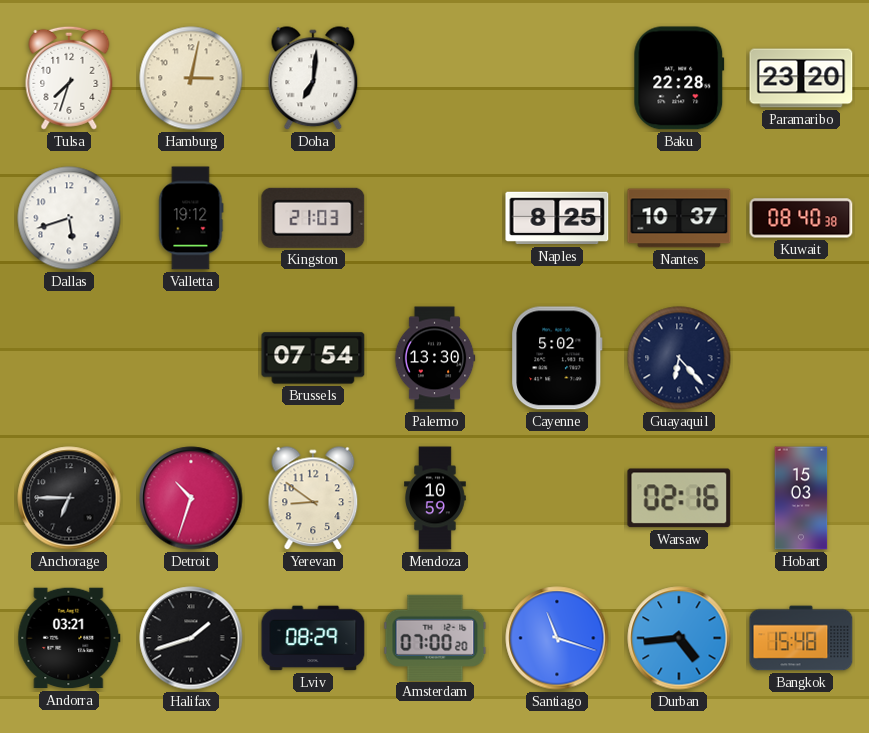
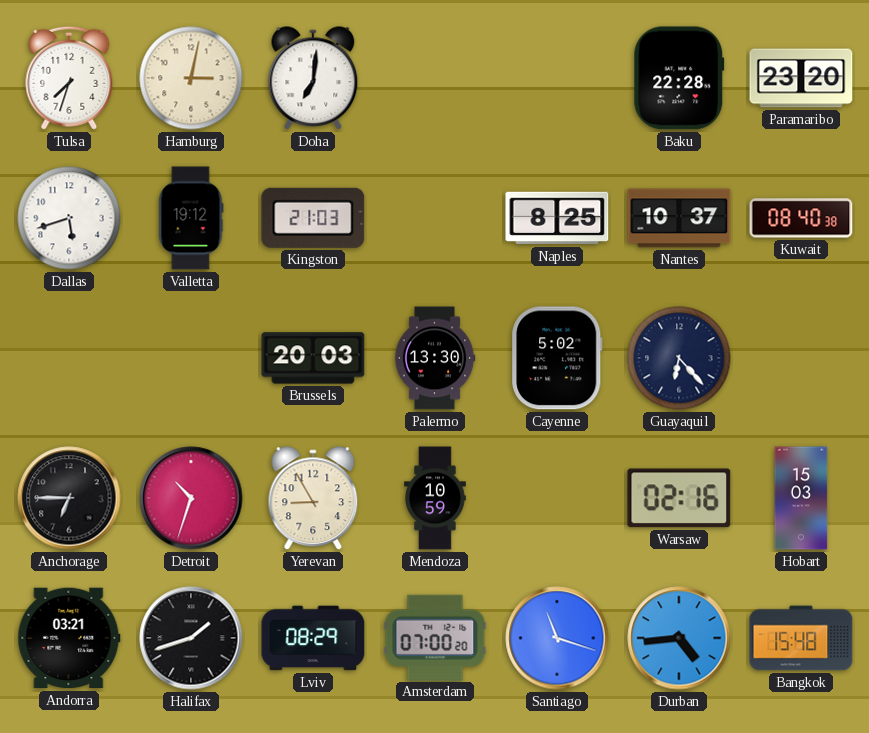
Brussels: 07:54 -> 20:03
Yerevan: 8:51 -> 8:55
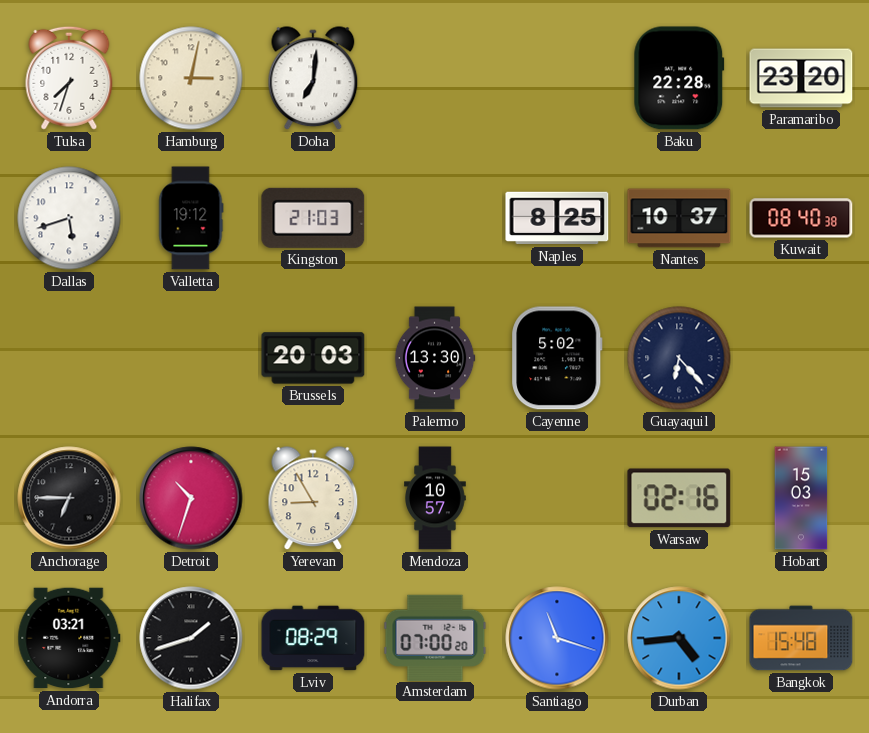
Mendoza: 10:59 -> 10:57
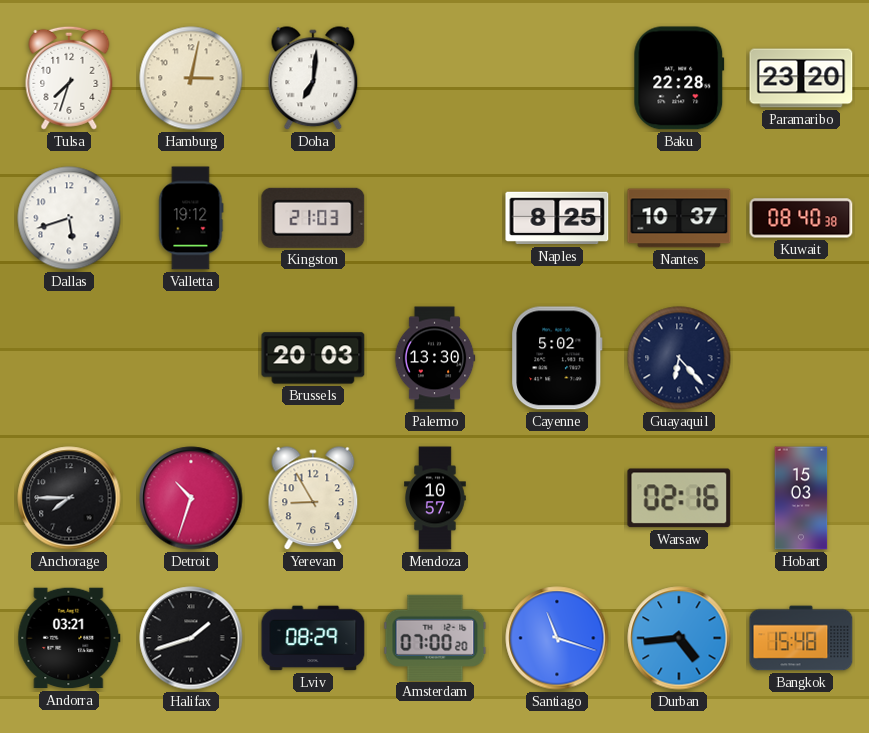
Anchorage: 6:45 -> 7:45
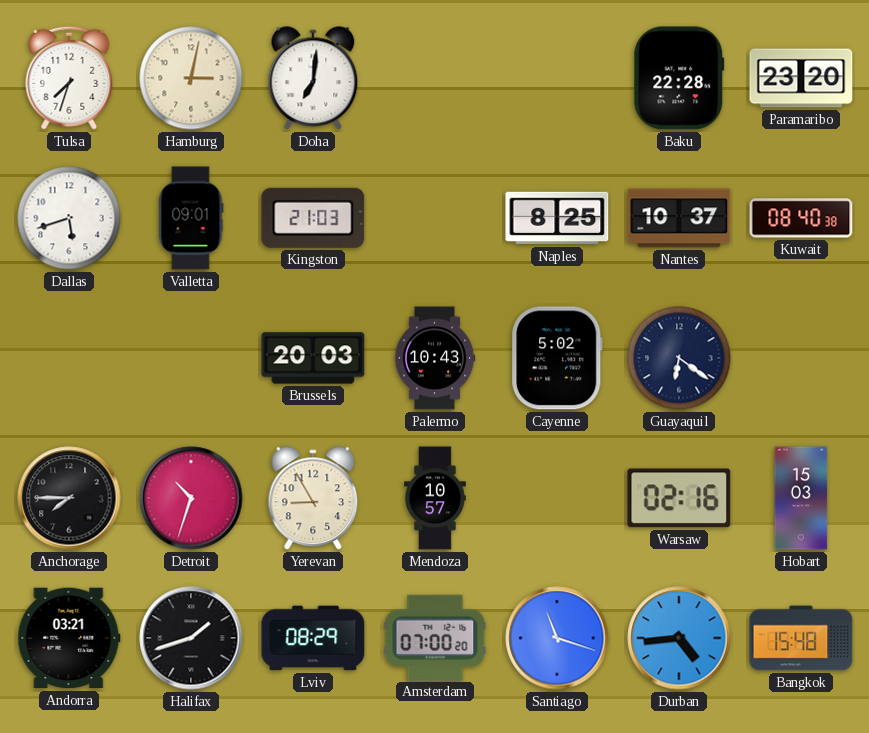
Valletta: 19:12 -> 09:01
Palermo: 13:30 -> 10:43
Guayaquil: 6:23 -> 6:21
